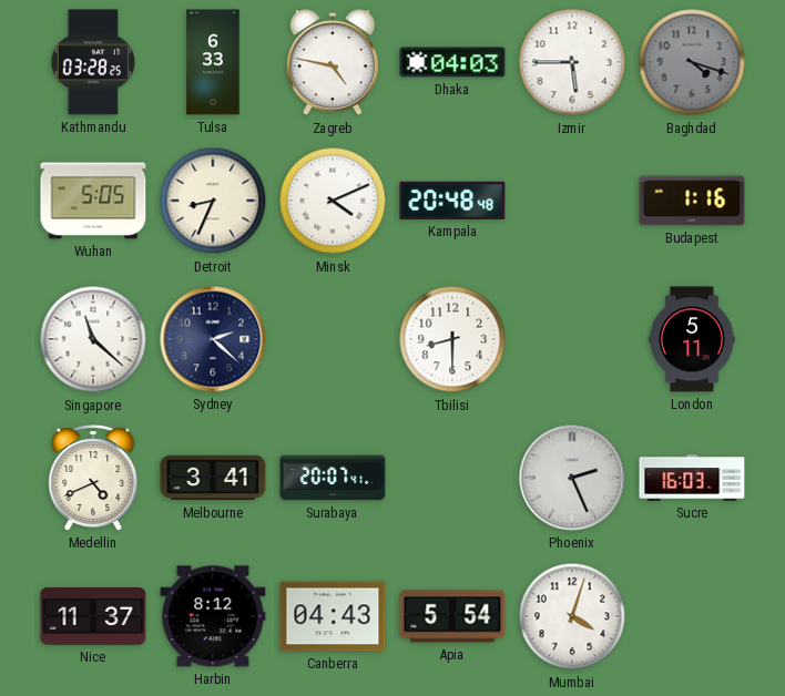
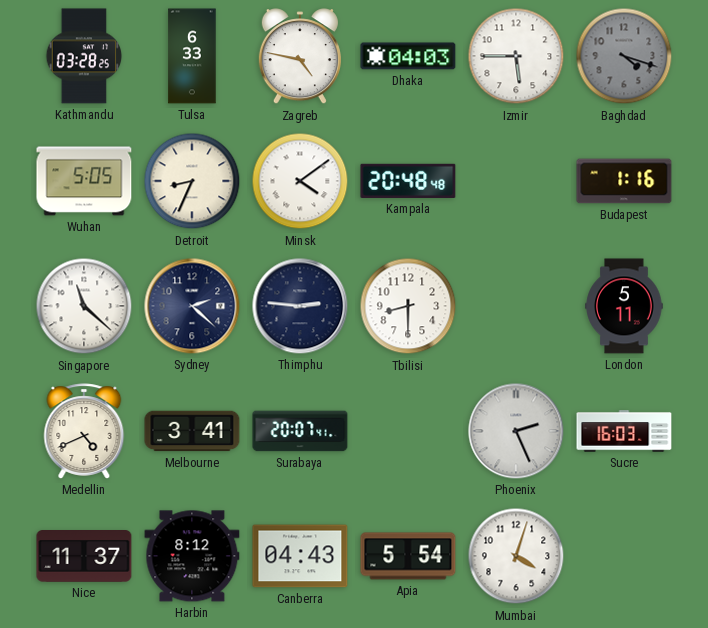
Minsk: 4:11 -> 4:09
Thimphu: none -> 2:46
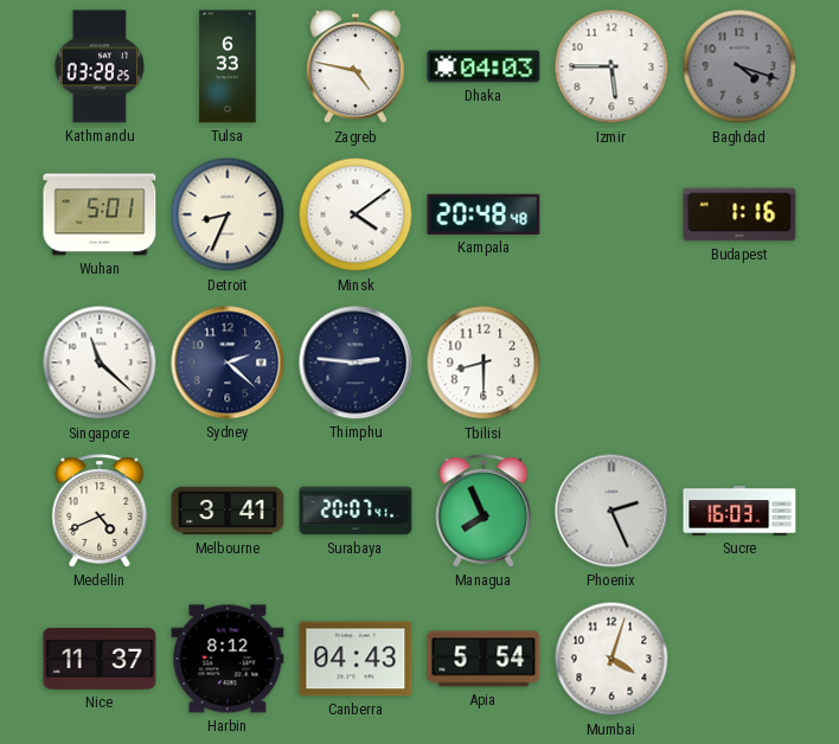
Wuhan: 5:05 -> 5:01
London: 5:11 -> none
Managua: none -> 7:56
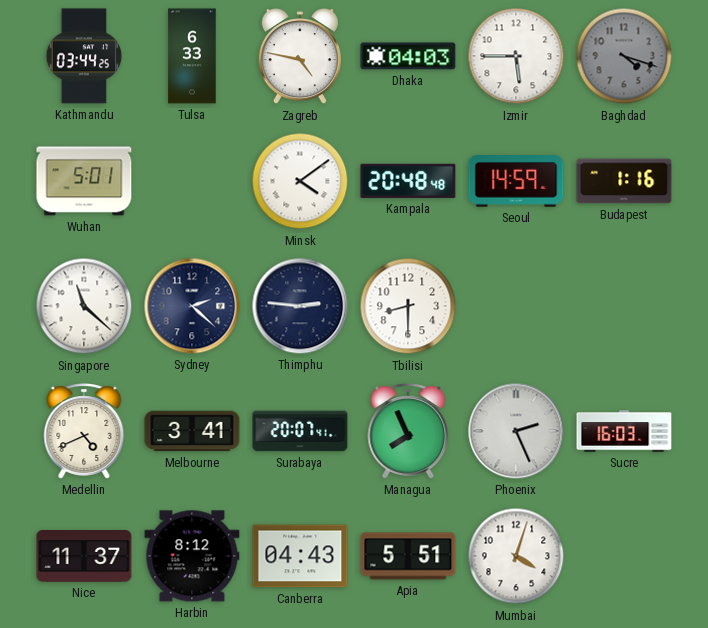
Kathmandu: 03:28 -> 03:44
Detroit: 8:34 -> none
Seoul: none -> 14:59
Apia: 5:54 -> 5:51
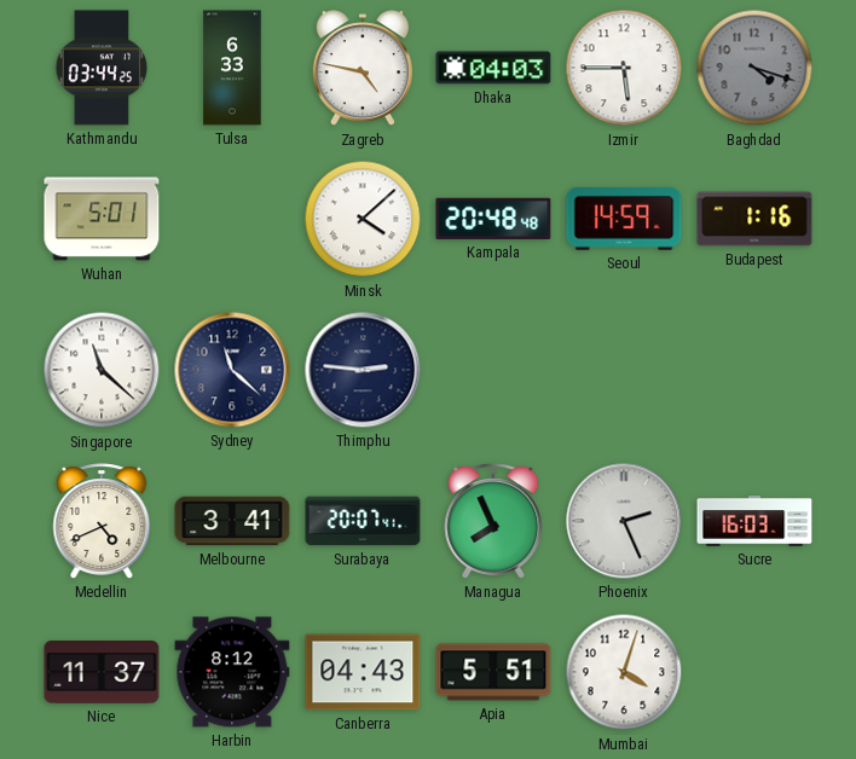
Minsk: 4:09 -> 4:08
Sydney: 2:22 -> 11:22
Tbilisi: 8:30 -> none
